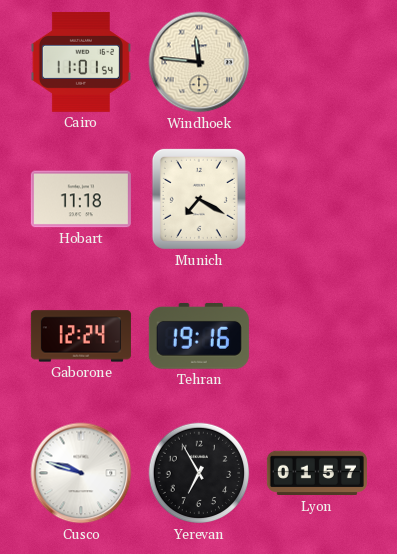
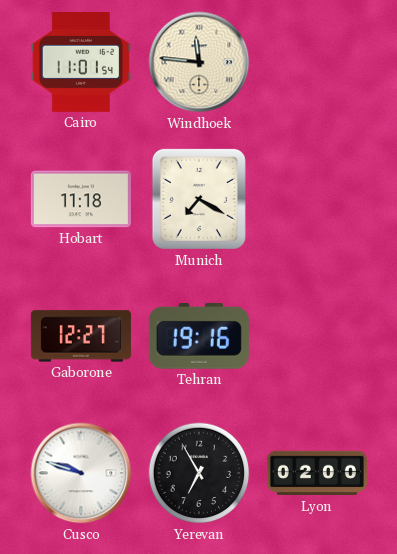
Gaborone: 12:24 -> 12:27
Lyon: 01:57 -> 02:00
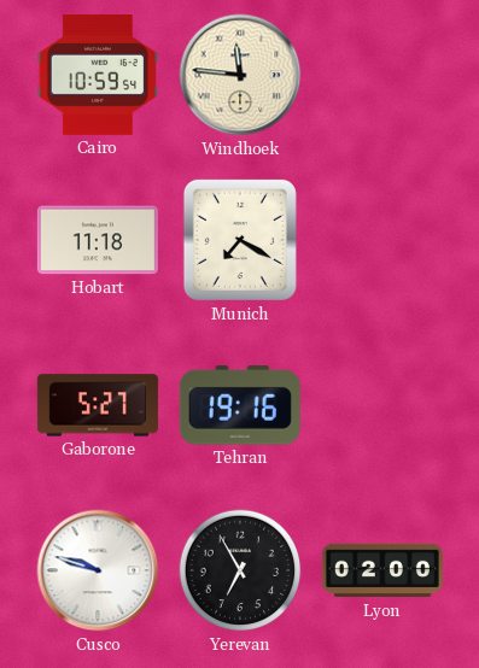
Cairo: 11:01 -> 10:59
Gaborone: 12:27 -> 5:27
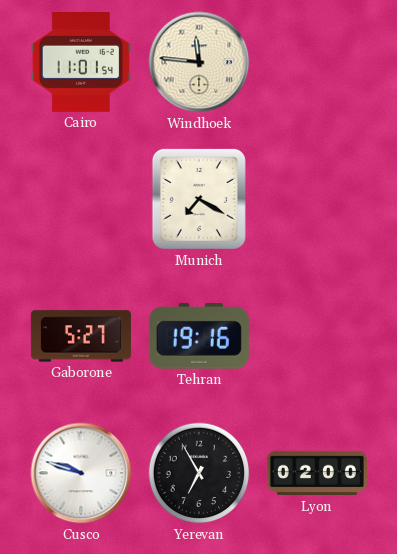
Cairo: 10:59 -> 11:01
Hobart: 11:18 -> none
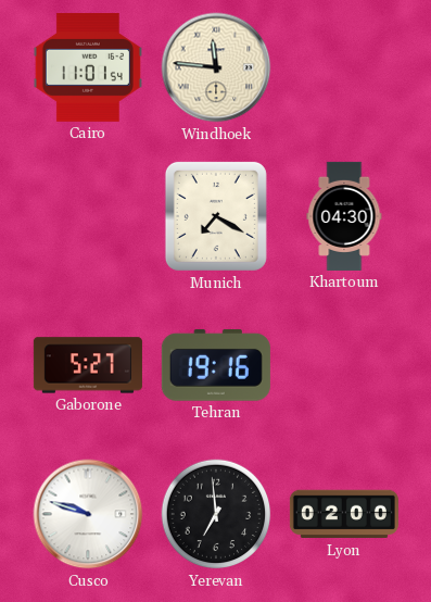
Khartoum: none -> 04:30
Yerevan: 6:55 -> 6:59
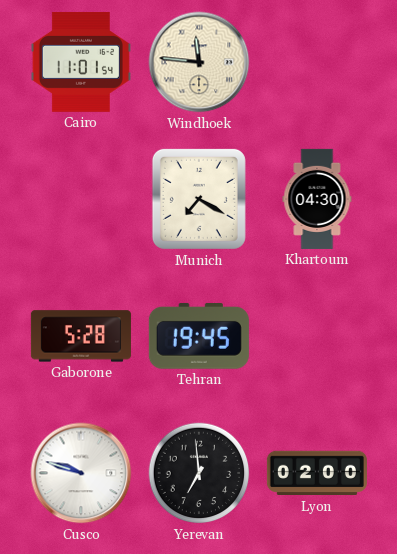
Gaborone: 5:27 -> 5:28
Tehran: 19:16 -> 19:45
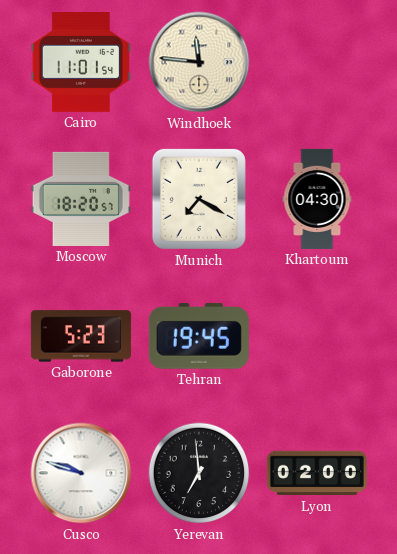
Moscow: none -> 18:20
Gaborone: 5:28 -> 5:23
